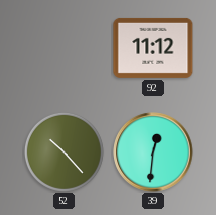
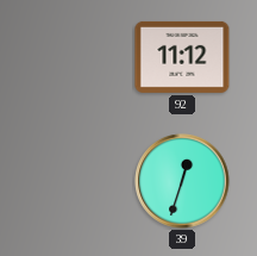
52: 10:23 -> none
39: 12:31 -> 12:33
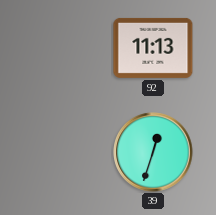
92: 11:12 -> 11:13
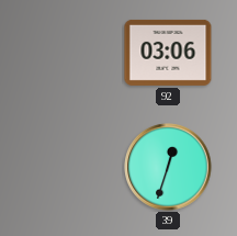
92: 11:13 -> 03:06
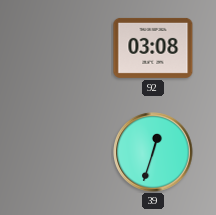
92: 03:06 -> 03:08
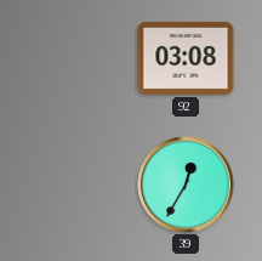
39: 12:33 -> 12:35
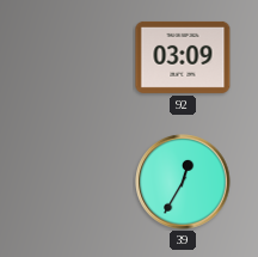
92: 03:08 -> 03:09
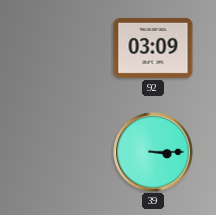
39: 12:35 -> 3:15
